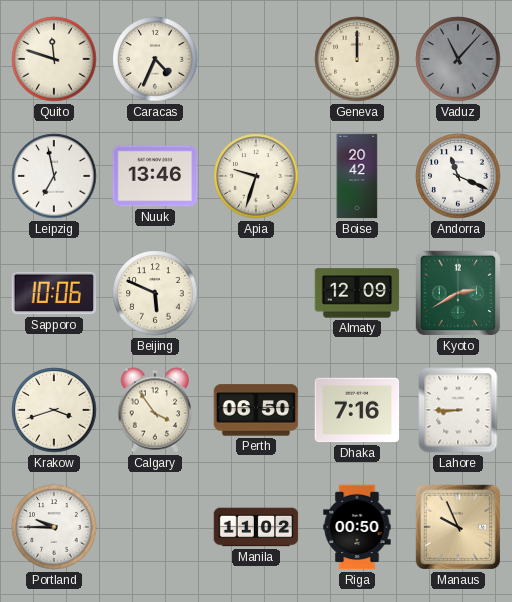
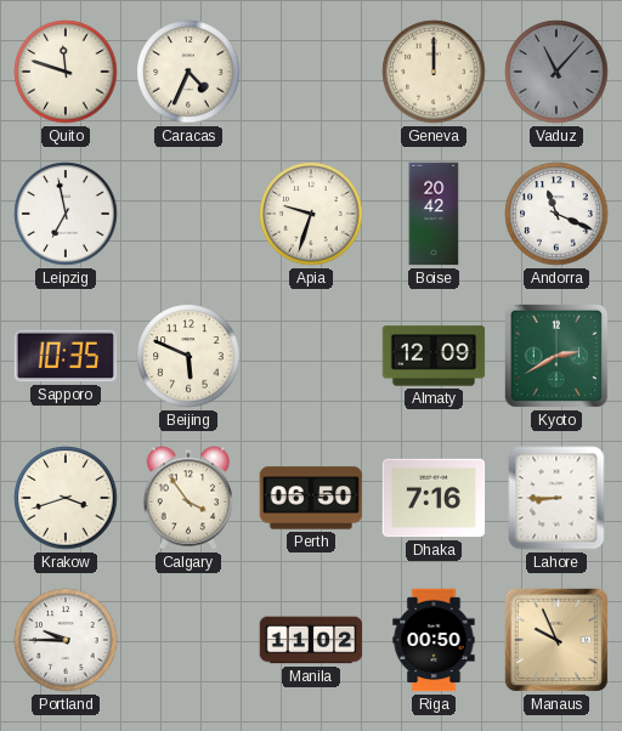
Nuuk: 13:46 -> none
Sapporo: 10:06 -> 10:35
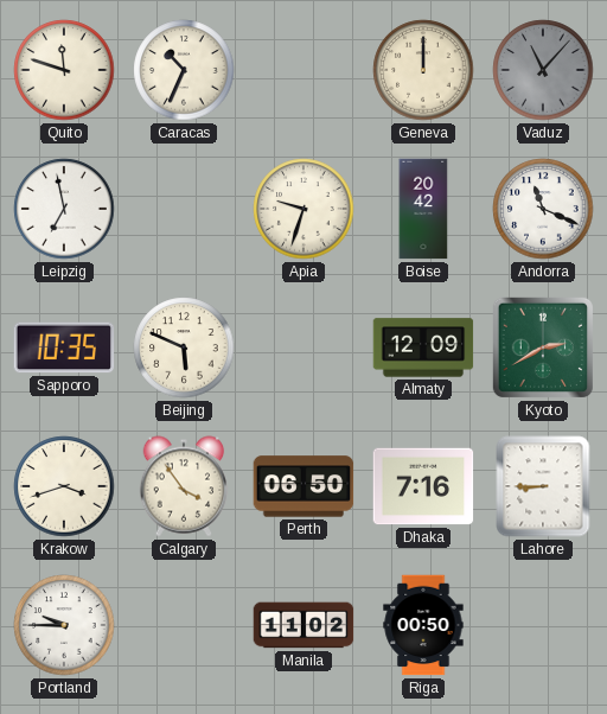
Caracas: 4:34 -> 10:34
Manaus: 9:56 -> none
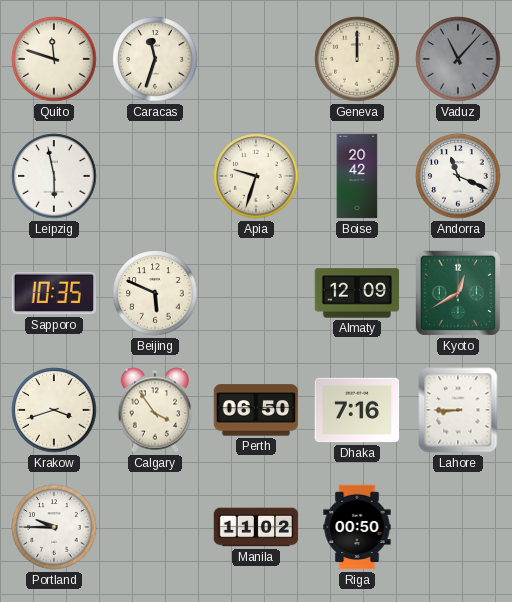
Caracas: 10:34 -> 11:33
Leipzig: 6:58 -> 5:58
Kyoto: 2:40 -> 12:40
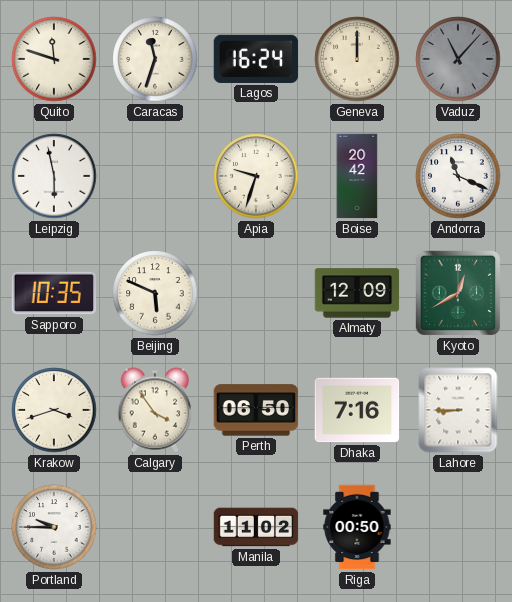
Lagos: none -> 16:24
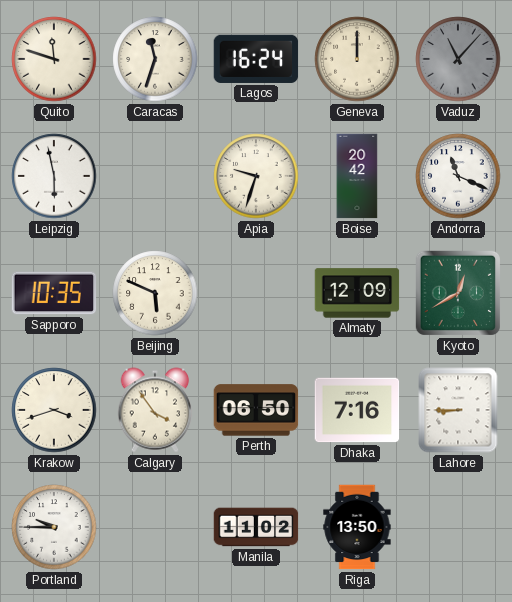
Riga: 00:50 -> 13:50
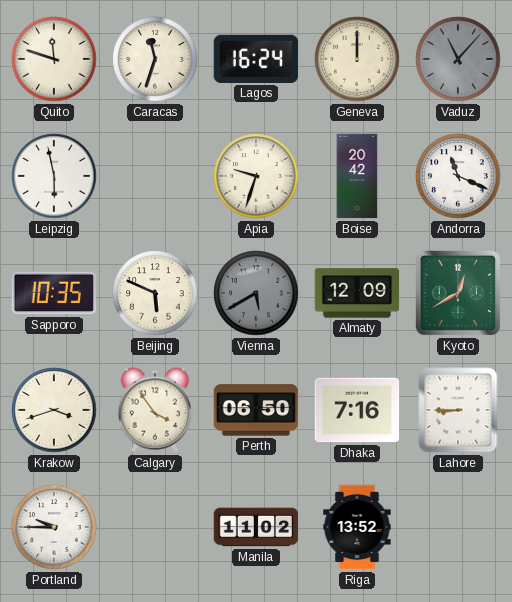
Vienna: none -> 5:40
Riga: 13:50 -> 13:52
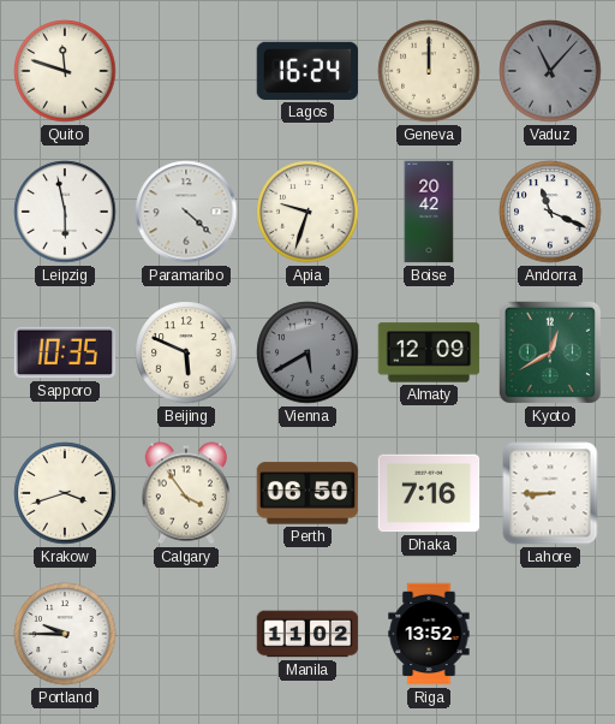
Caracas: 11:33 -> none
Paramaribo: none -> 4:22
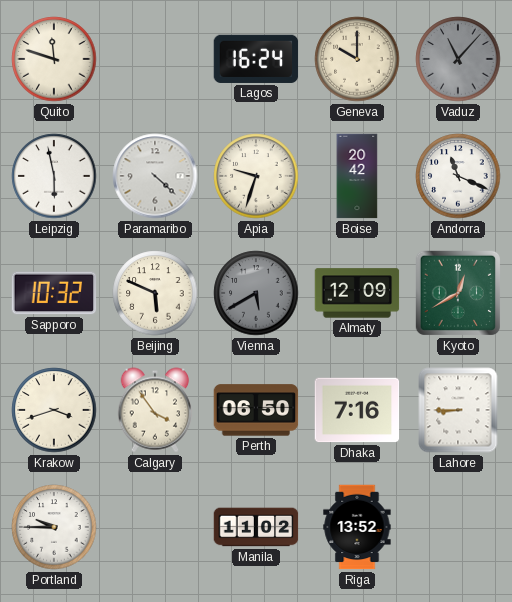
Geneva: 12:00 -> 10:00
Sapporo: 10:35 -> 10:32
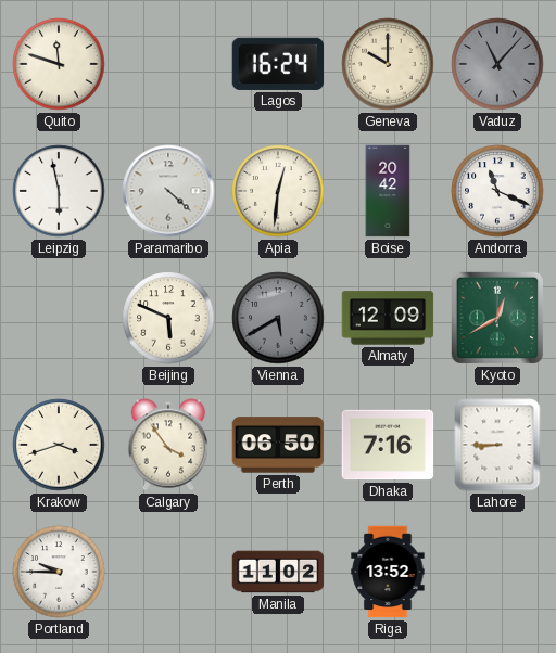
Apia: 9:33 -> 12:31
Sapporo: 10:32 -> none
